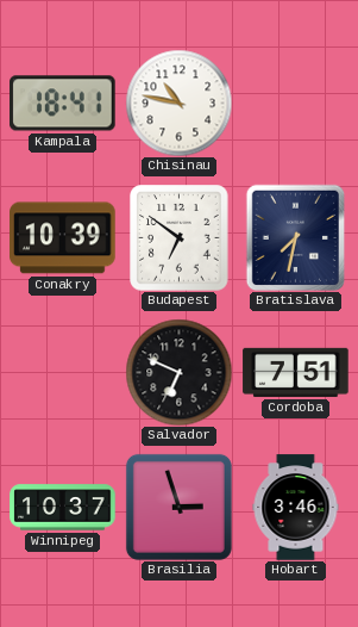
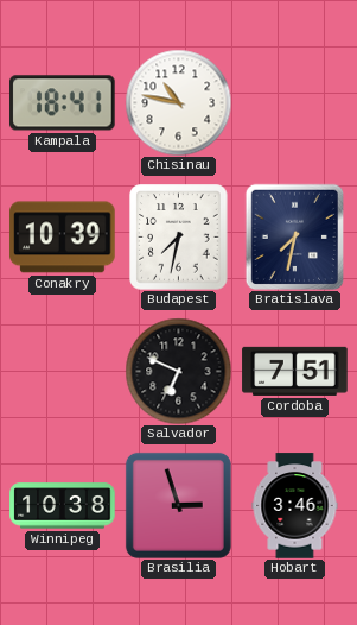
Budapest: 6:51 -> 7:32
Winnipeg: 10:37 -> 10:38
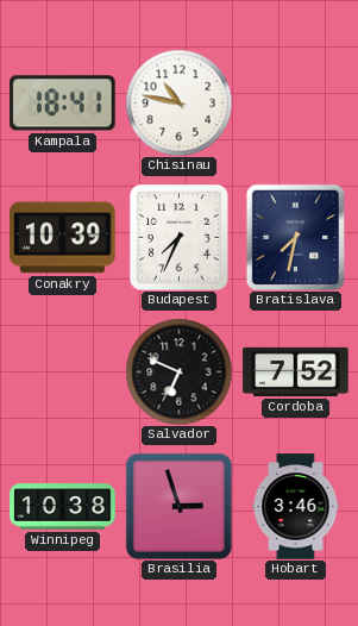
Budapest: 7:32 -> 7:34
Cordoba: 7:51 -> 7:52
